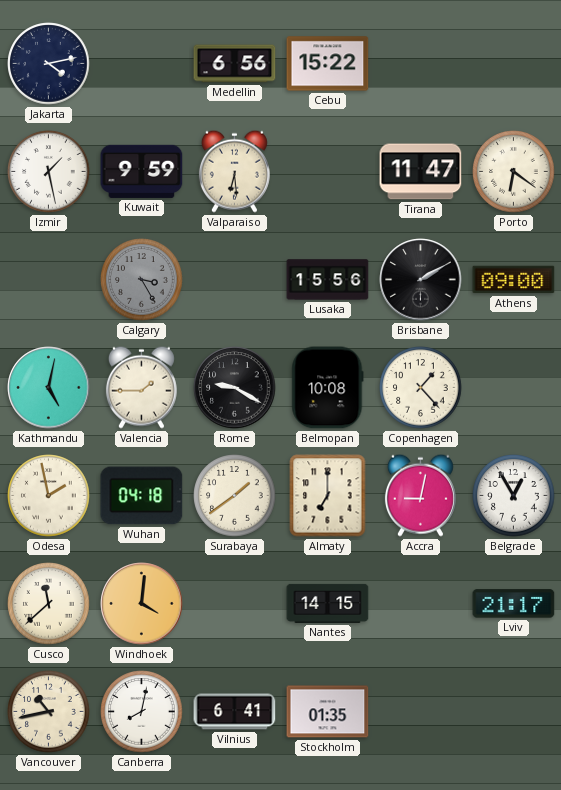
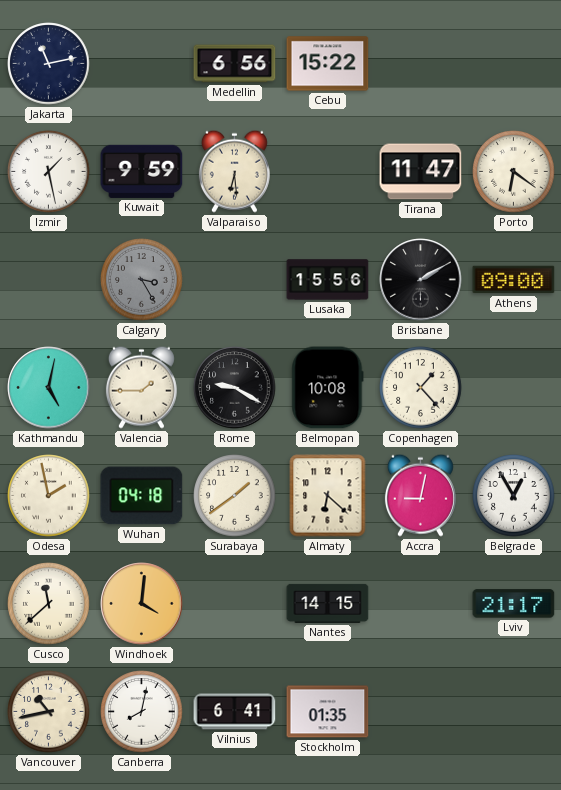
Jakarta: 4:13 -> 11:13
Almaty: 7:00 -> 6:22
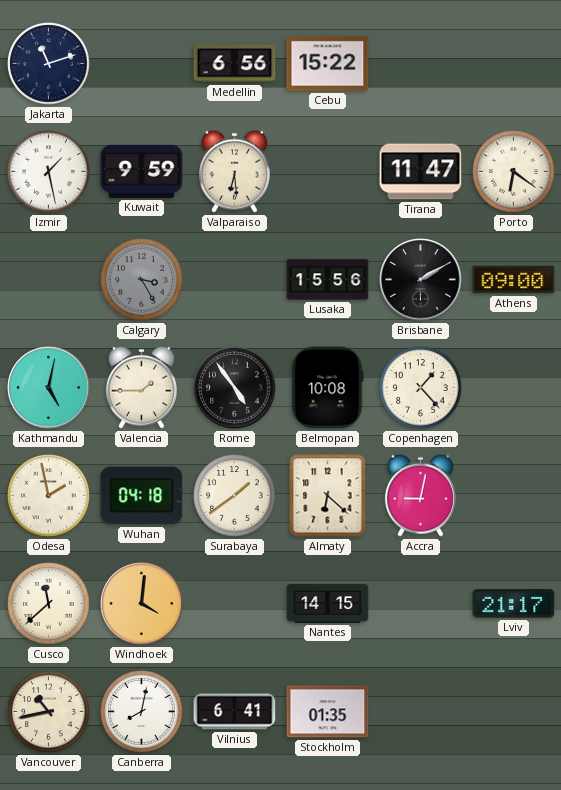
Jakarta: 11:13 -> 11:12
Rome: 9:20 -> 4:54
Belgrade: 12:55 -> none
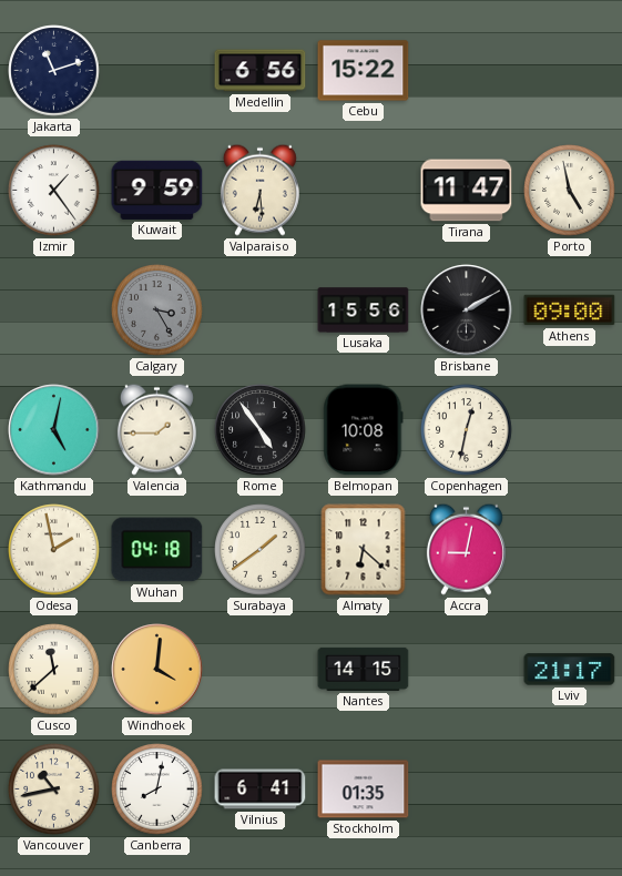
Izmir: 1:28 -> 1:24
Porto: 6:21 -> 4:58
Copenhagen: 1:23 -> 12:32
